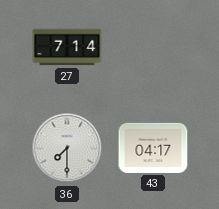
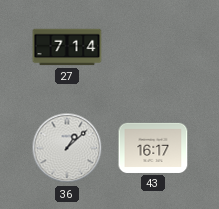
36: 7:30 -> 1:08
43: 04:17 -> 16:17
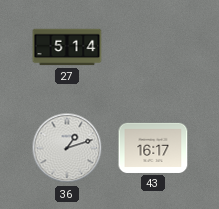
27: 7:14 -> 5:14
36: 1:08 -> 1:12
